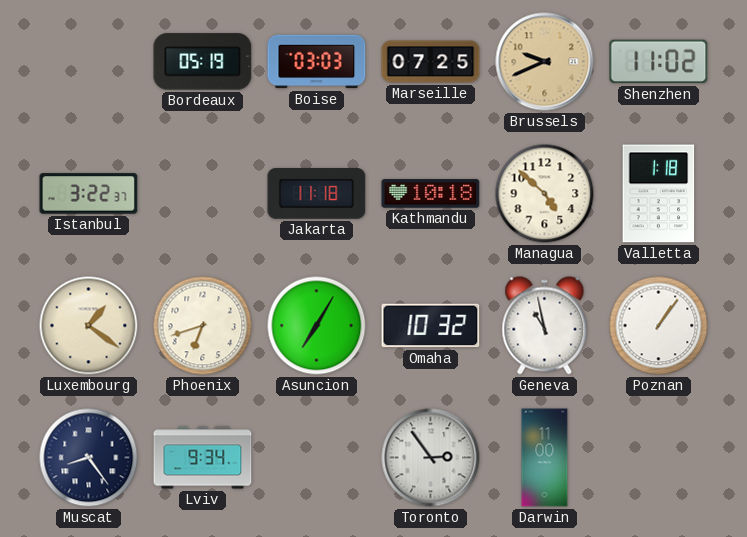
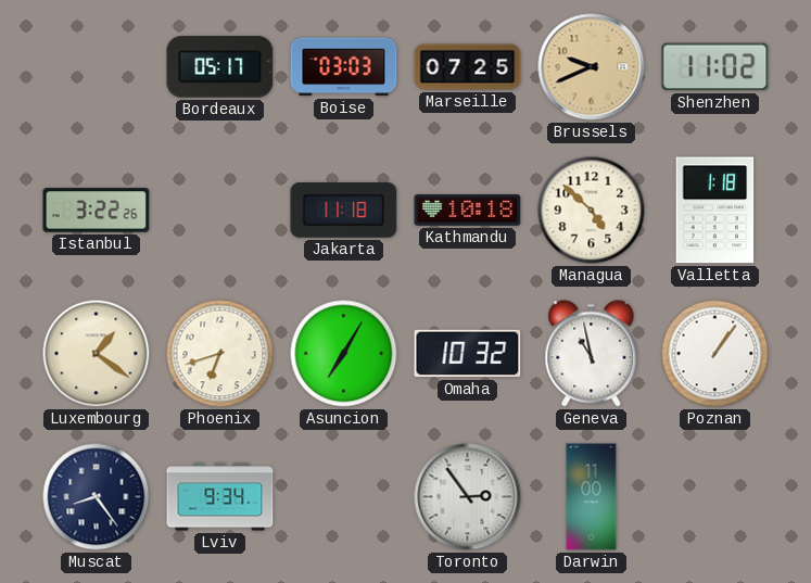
Bordeaux: 05:19 -> 05:17
Istanbul: 3:22:37 -> 3:22:26
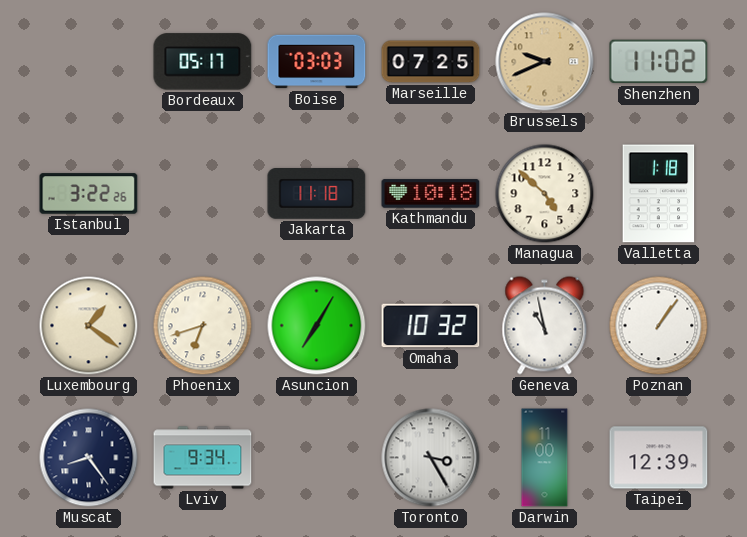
Toronto: 2:54 -> 3:25
Taipei: none -> 12:39
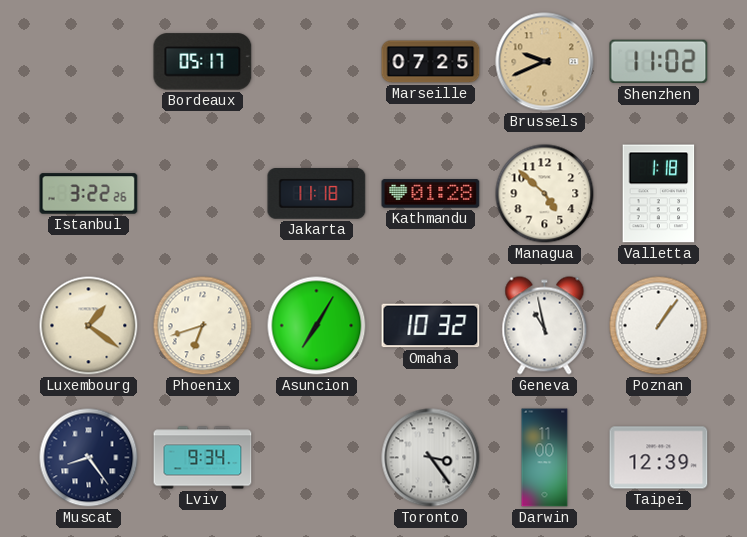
Boise: 03:03 -> none
Kathmandu: 10:18 -> 01:28
Toronto: 3:25 -> 3:24
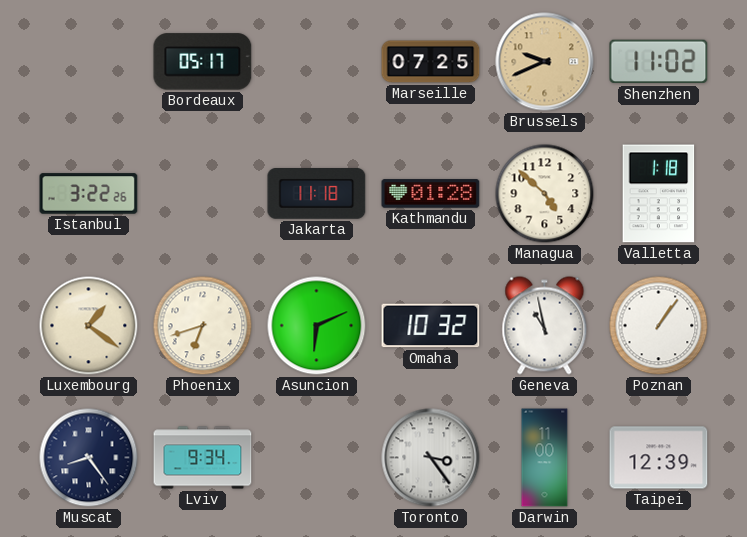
Asuncion: 7:05 -> 6:11
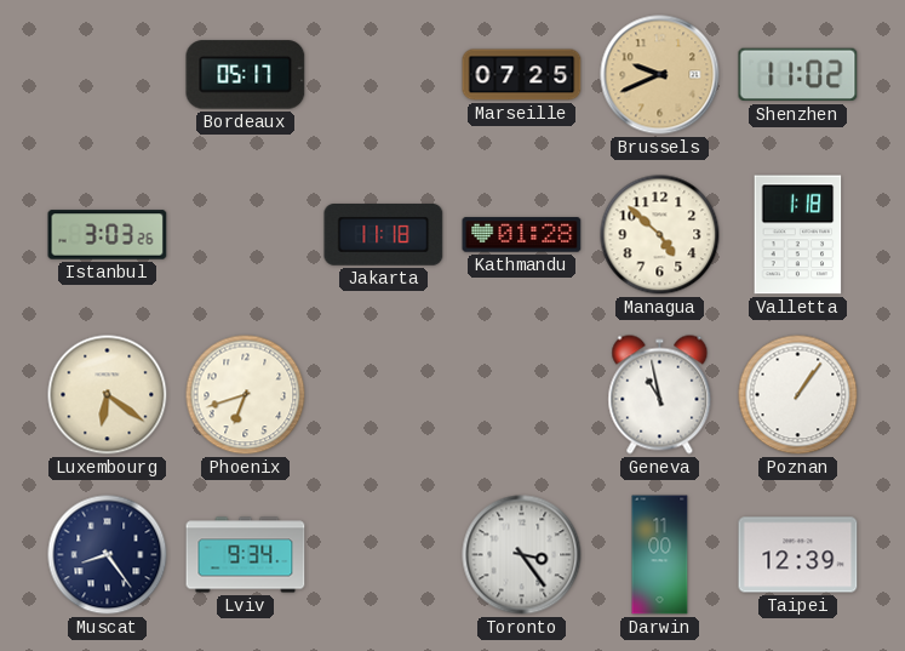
Istanbul: 3:22 -> 3:03
Luxembourg: 1:21 -> 6:21
Asuncion: 6:11 -> none
Omaha: 10:32 -> none
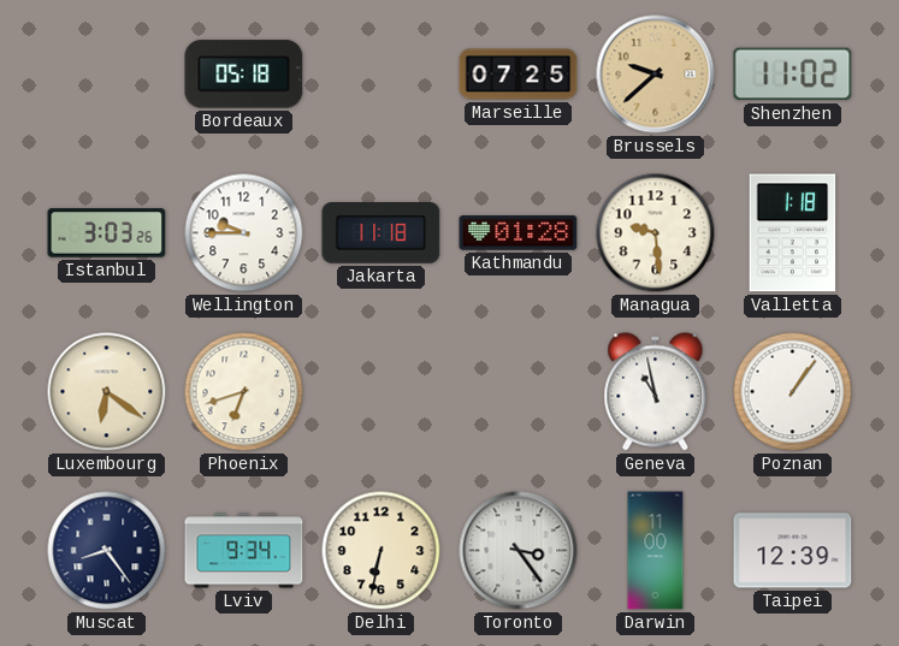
Bordeaux: 05:17 -> 05:18
Brussels: 9:41 -> 9:38
Wellington: none -> 9:45
Managua: 4:52 -> 9:29
Delhi: none -> 6:32
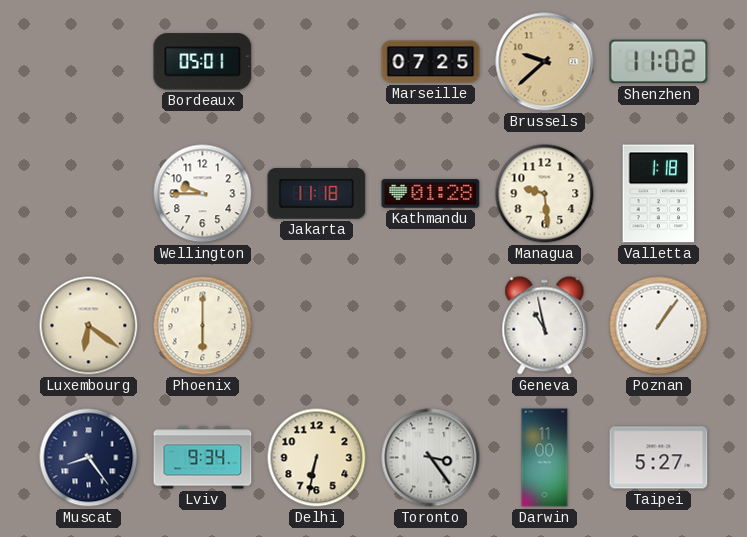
Bordeaux: 05:18 -> 05:01
Istanbul: 3:03 -> none
Phoenix: 6:42 -> 6:00
Taipei: 12:39 -> 5:27
